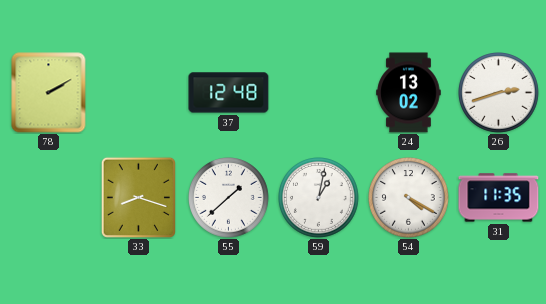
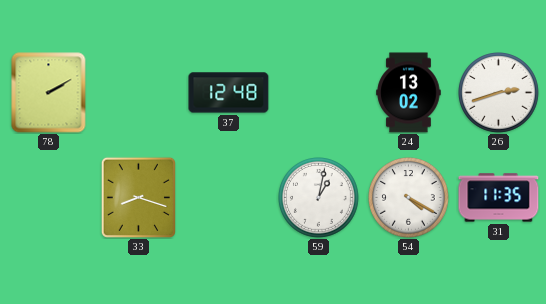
55: 1:38 -> none
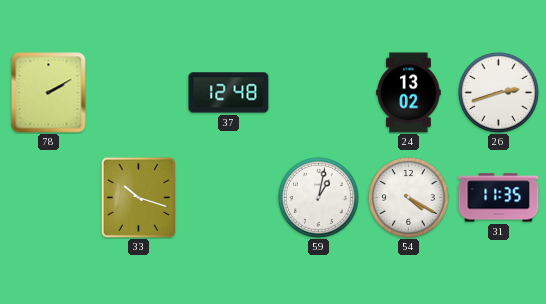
33: 8:18 -> 10:18
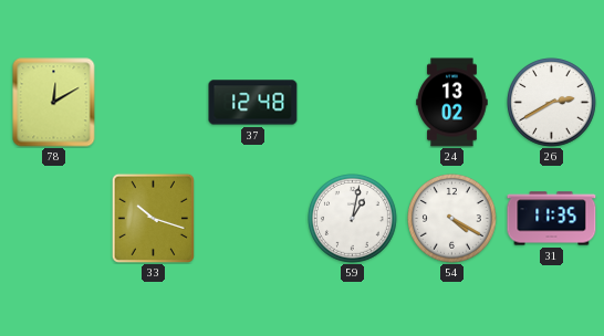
78: 2:10 -> 12:10
26: 2:42 -> 2:40
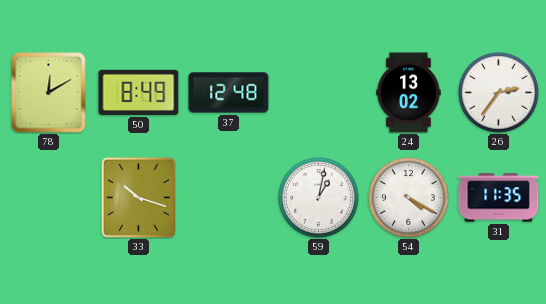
50: none -> 8:49
26: 2:40 -> 2:36
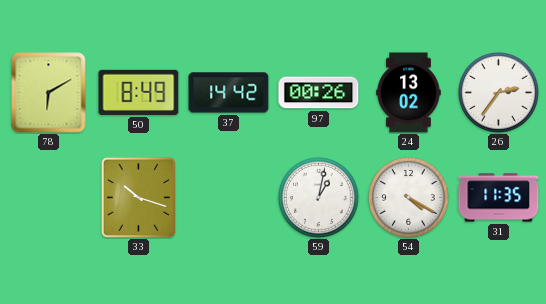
78: 12:10 -> 6:10
37: 12:48 -> 14:42
97: none -> 00:26
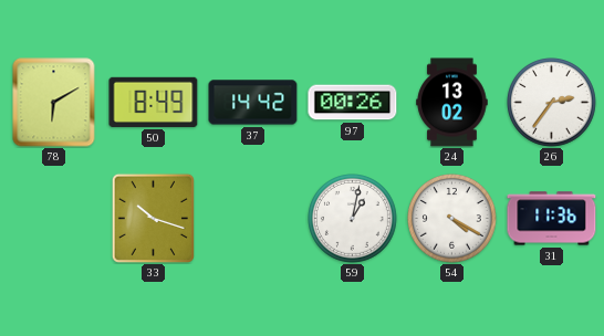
31: 11:35 -> 11:36
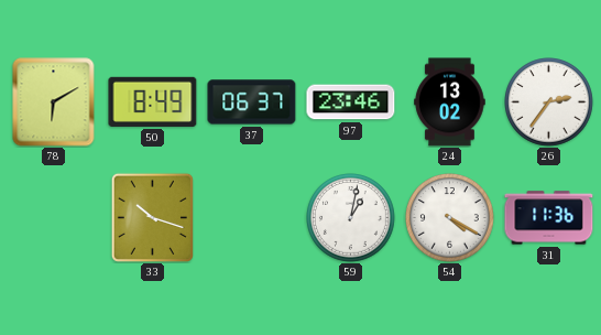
37: 14:42 -> 06:37
97: 00:26 -> 23:46
